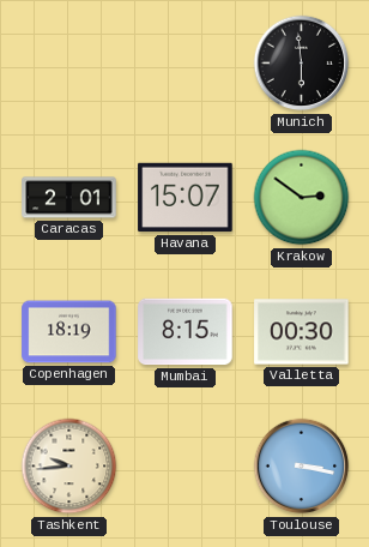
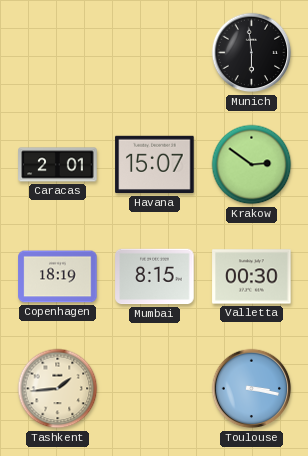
Tashkent: 9:44 -> 1:44
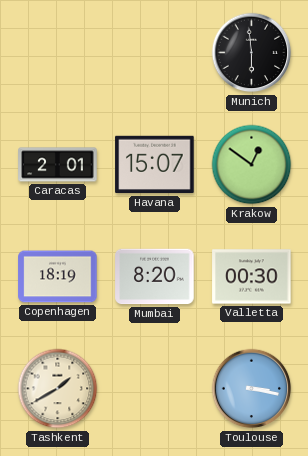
Krakow: 2:51 -> 12:51
Mumbai: 8:15 -> 8:20
Tashkent: 1:44 -> 1:40
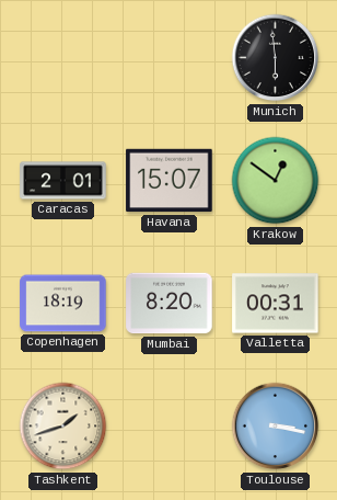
Valletta: 00:30 -> 00:31
Tashkent: 1:40 -> 1:42
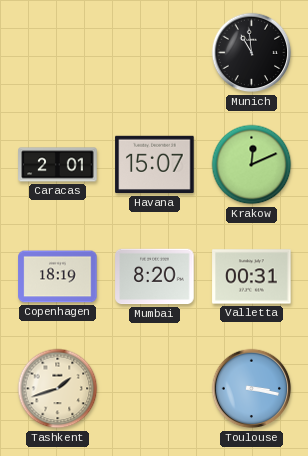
Munich: 5:59 -> 10:59
Krakow: 12:51 -> 12:11
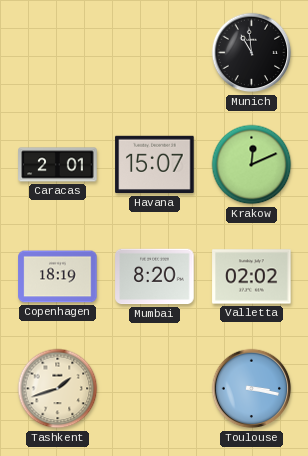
Valletta: 00:31 -> 02:02
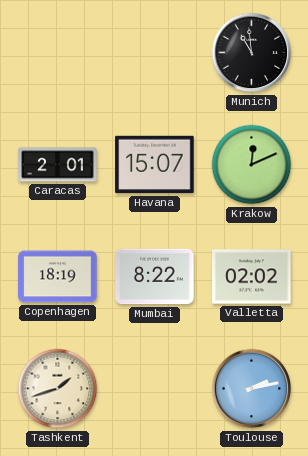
Mumbai: 8:20 -> 8:22
Toulouse: 3:17 -> 2:13
